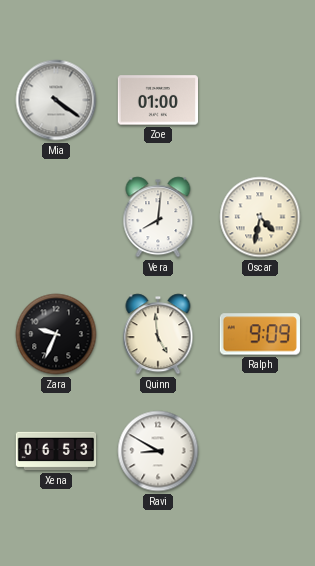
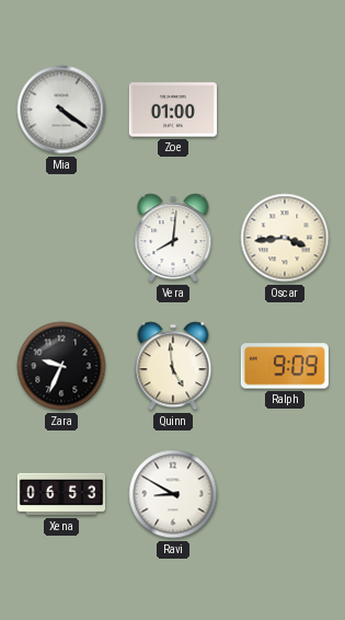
Oscar: 4:32 -> 3:44
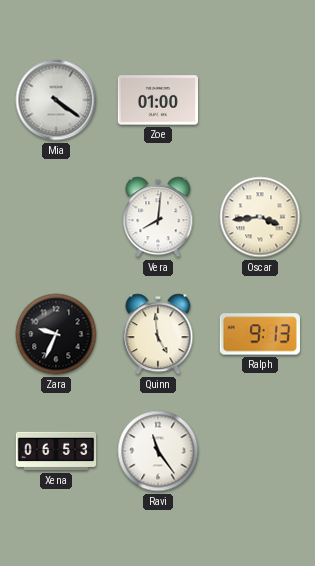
Ralph: 9:09 -> 9:13
Ravi: 8:50 -> 11:24
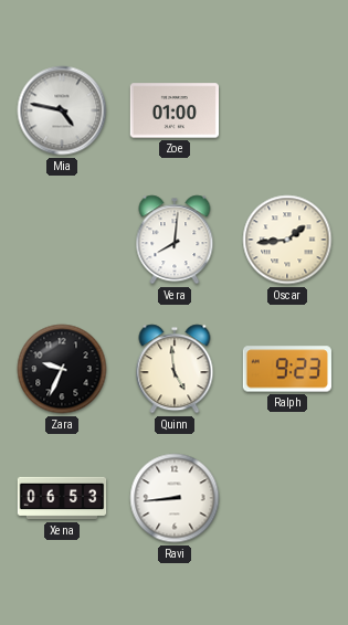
Mia: 4:21 -> 4:47
Oscar: 3:44 -> 1:44
Ralph: 9:13 -> 9:23
Ravi: 11:24 -> 8:44
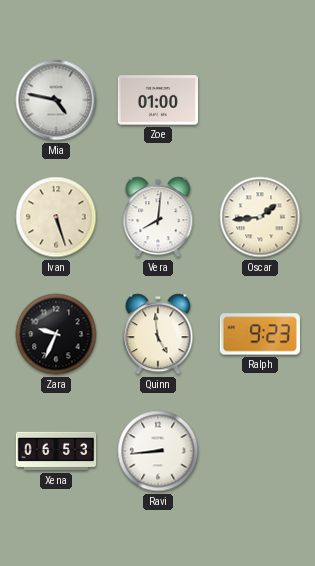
Ivan: none -> 5:27
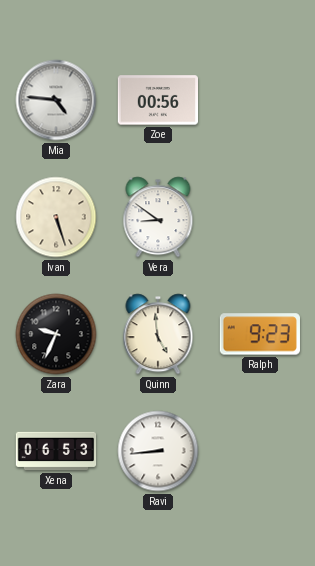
Mia: 4:47 -> 4:46
Zoe: 01:00 -> 00:56
Vera: 8:01 -> 8:51
Oscar: 1:44 -> none
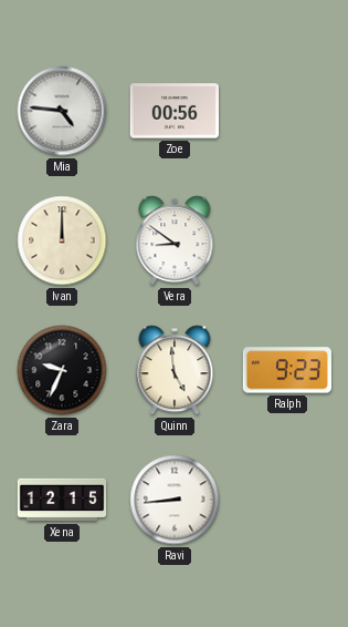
Ivan: 5:27 -> 12:00
Xena: 06:53 -> 12:15
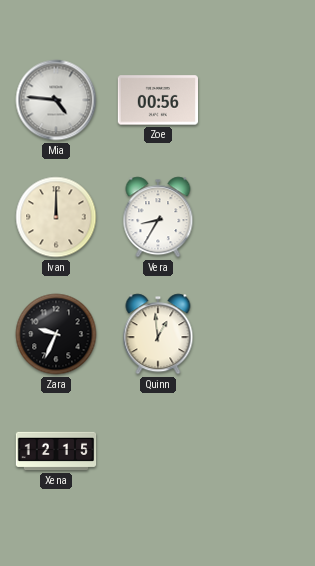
Vera: 8:51 -> 8:35
Quinn: 4:59 -> 12:59
Ralph: 9:23 -> none
Ravi: 8:44 -> none
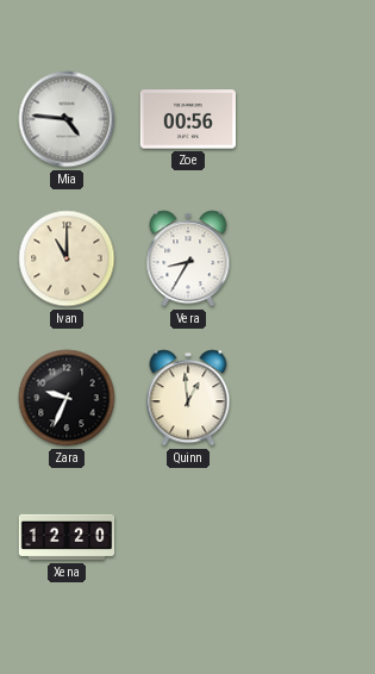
Ivan: 12:00 -> 11:00
Xena: 12:15 -> 12:20
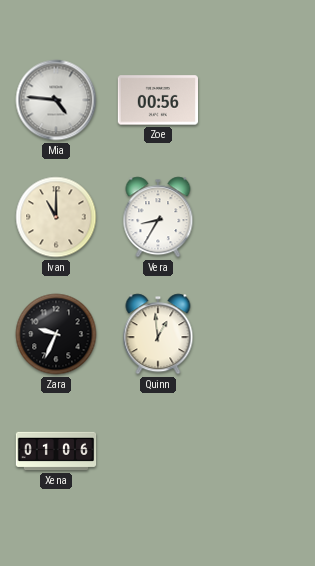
Xena: 12:20 -> 01:06
